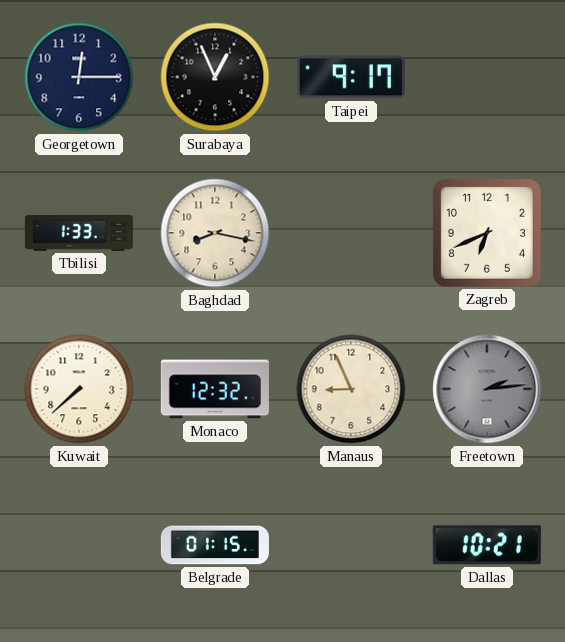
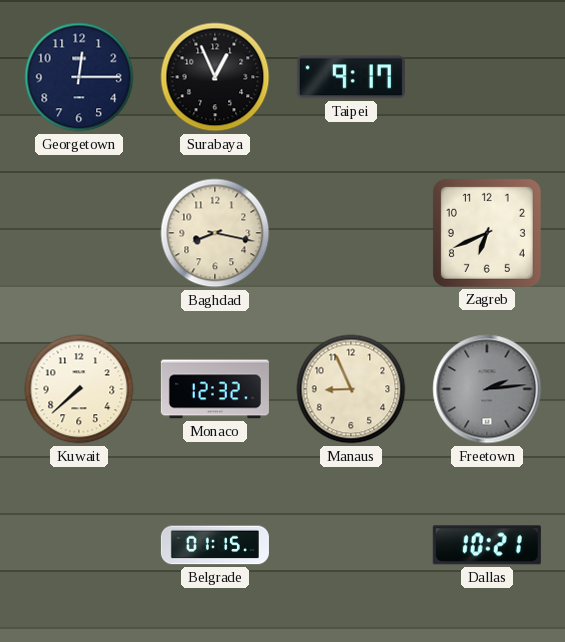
Tbilisi: 1:33 -> none
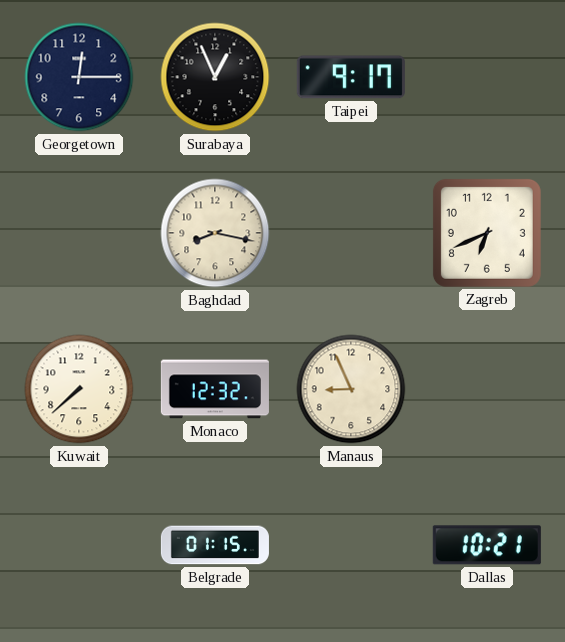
Freetown: 2:14 -> none
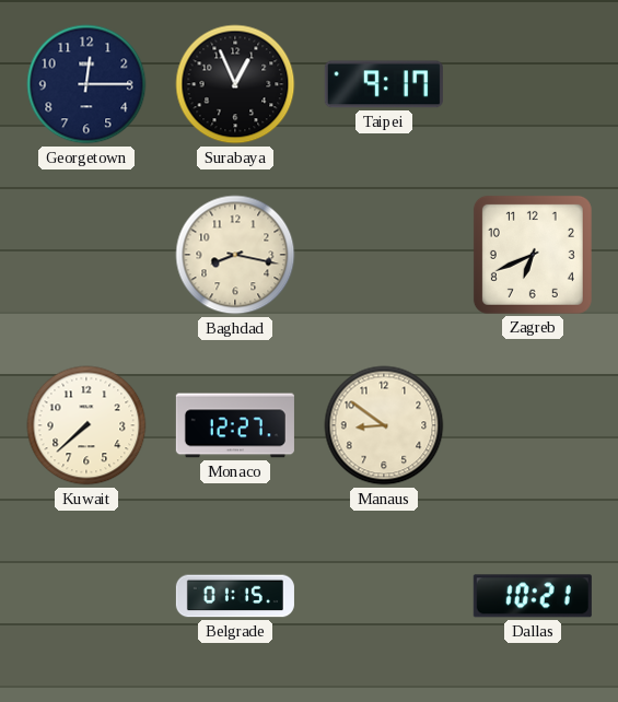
Monaco: 12:32 -> 12:27
Manaus: 8:56 -> 8:51
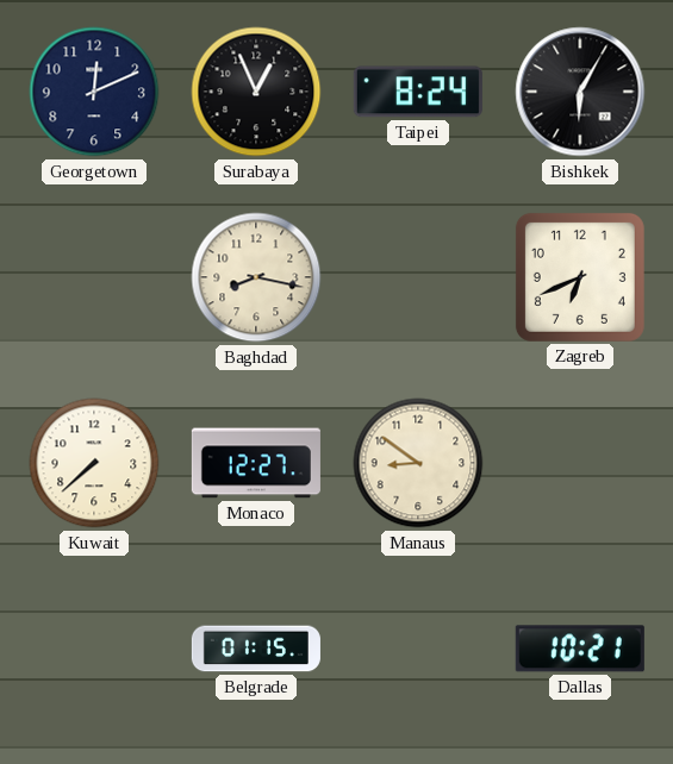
Georgetown: 12:15 -> 12:11
Taipei: 9:17 -> 8:24
Bishkek: none -> 6:05
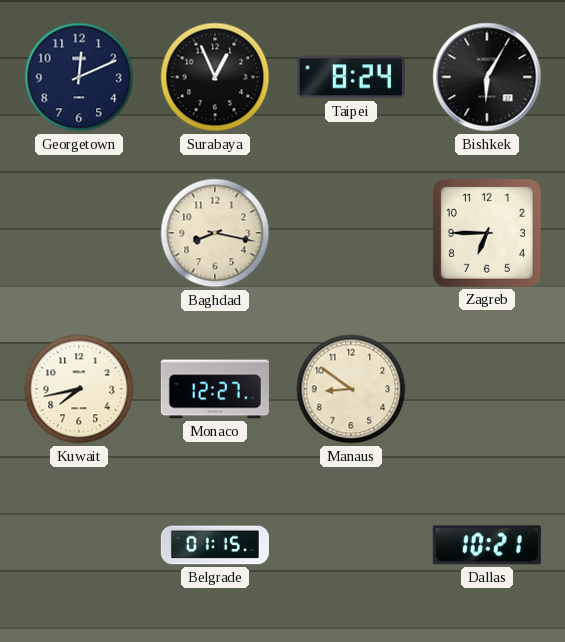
Zagreb: 6:41 -> 6:45
Kuwait: 7:38 -> 7:43
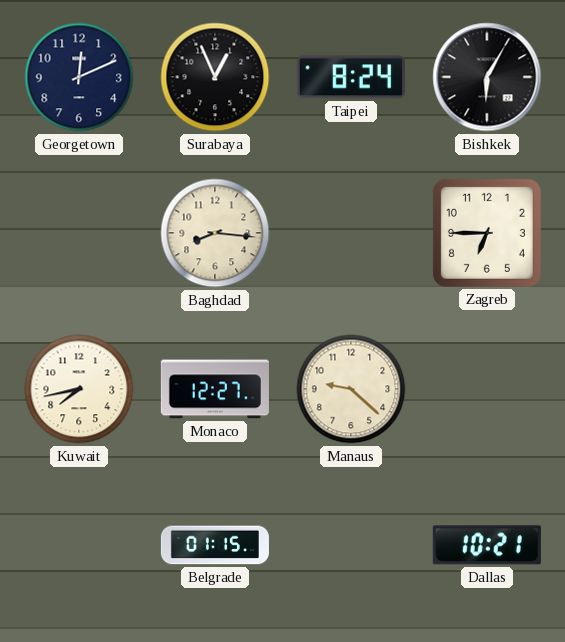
Baghdad: 8:17 -> 8:16
Manaus: 8:51 -> 9:22
